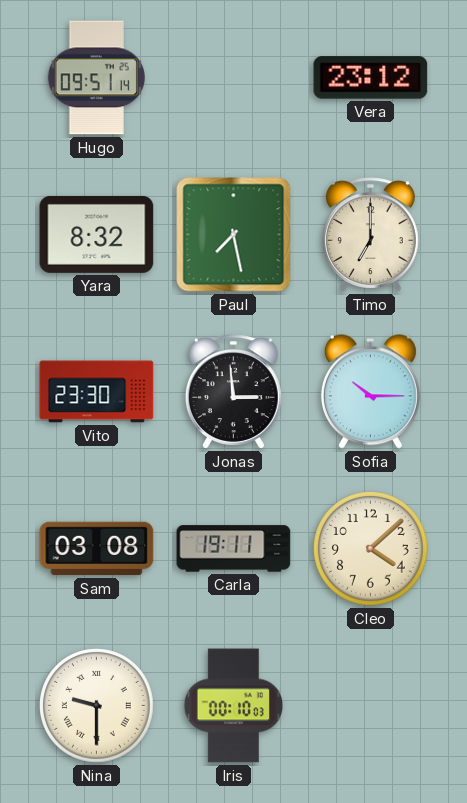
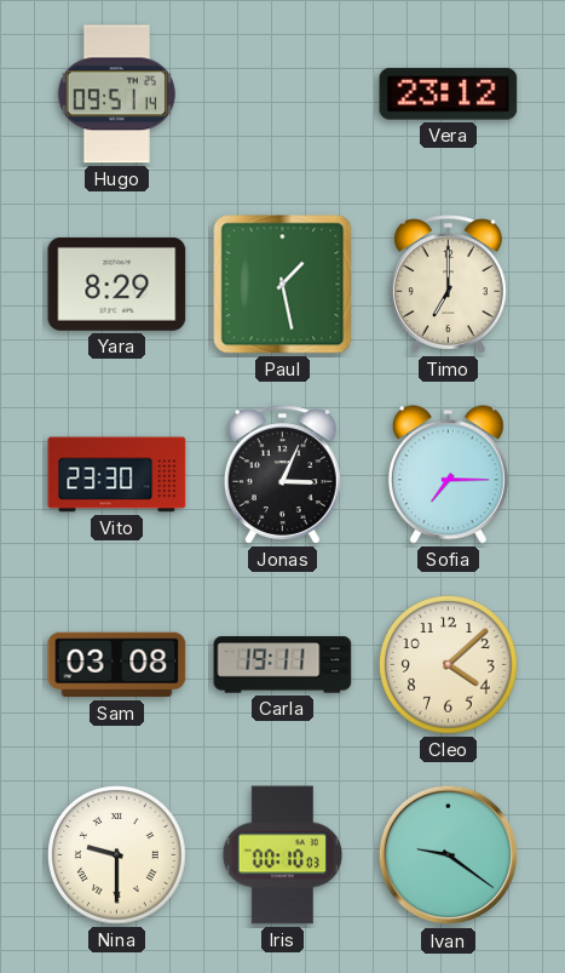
Yara: 8:32 -> 8:29
Paul: 7:28 -> 1:28
Jonas: 2:59 -> 3:04
Sofia: 10:15 -> 7:15
Ivan: none -> 9:21
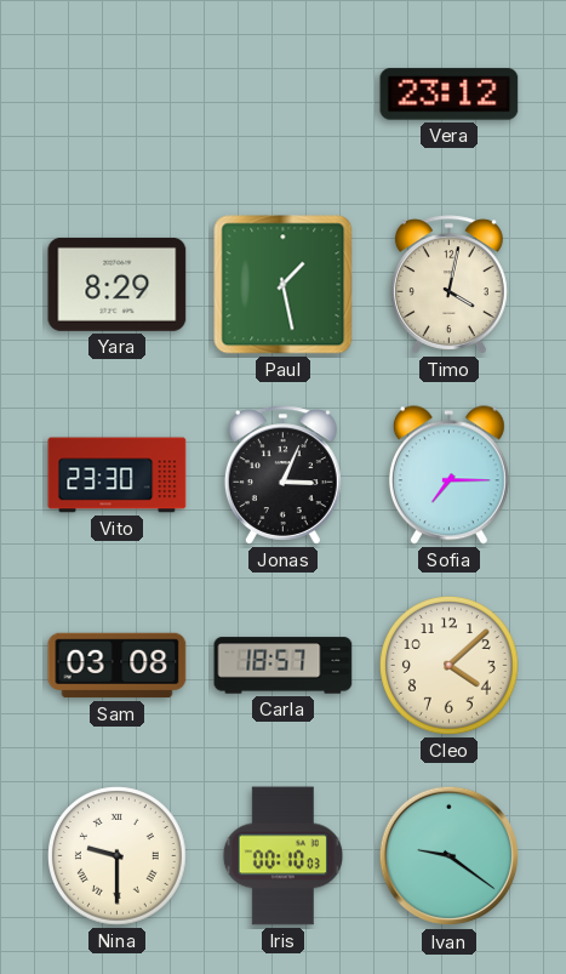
Hugo: 09:51 -> none
Timo: 7:00 -> 4:02
Carla: 19:11 -> 18:57
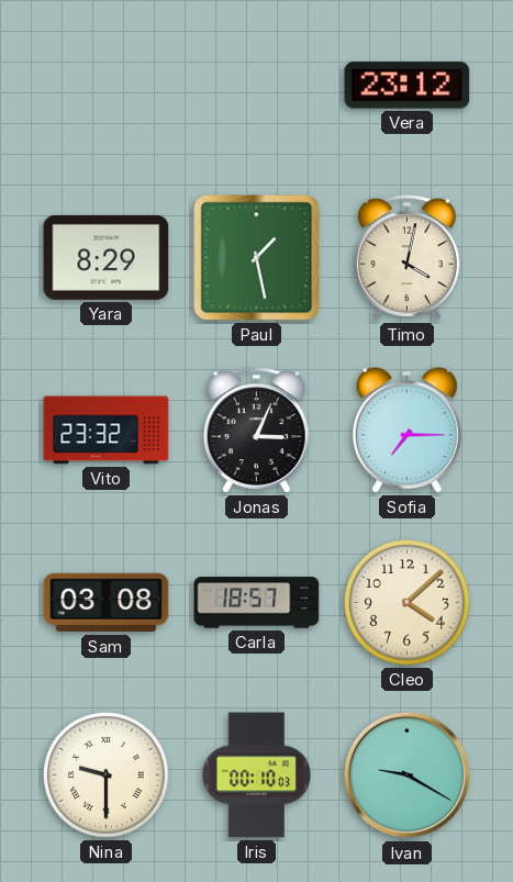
Vito: 23:30 -> 23:32
Ivan: 9:21 -> 9:20
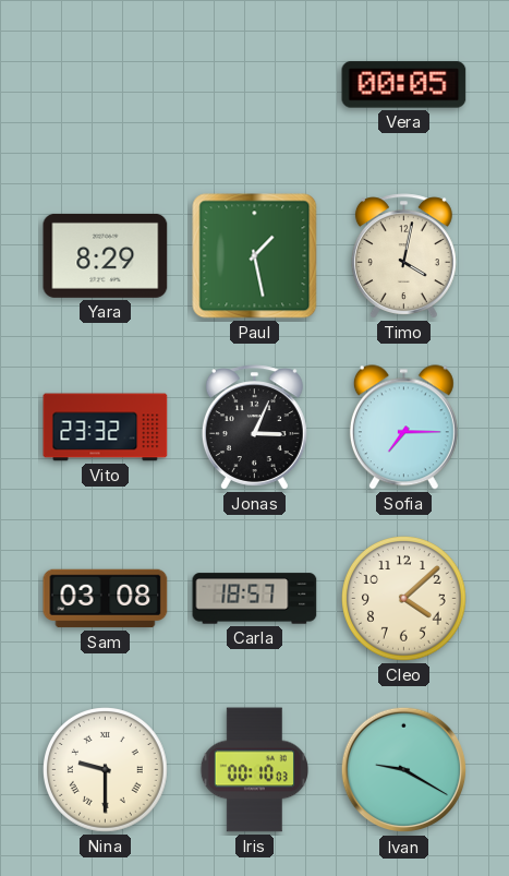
Vera: 23:12 -> 00:05
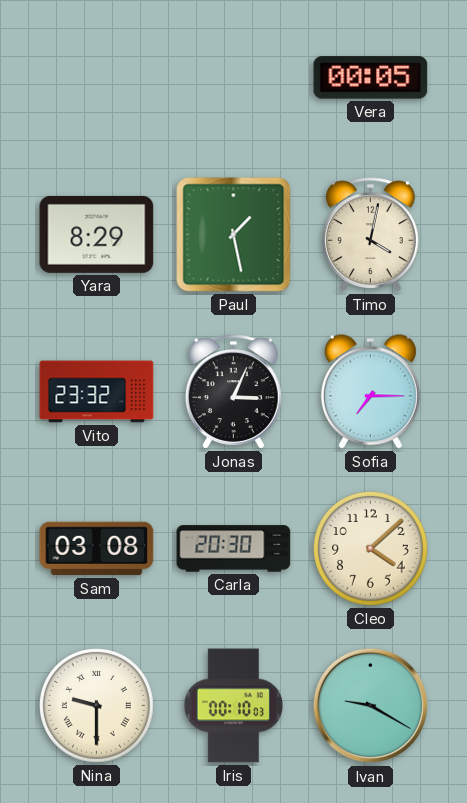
Carla: 18:57 -> 20:30
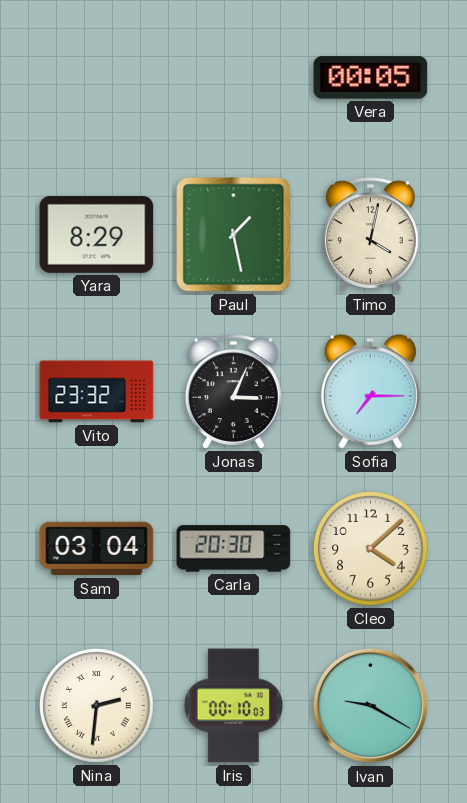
Sam: 03:08 -> 03:04
Nina: 9:30 -> 2:31
